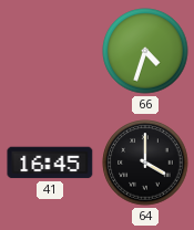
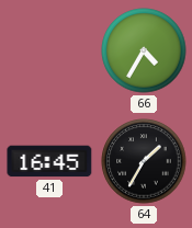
66: 4:33 -> 4:35
64: 4:00 -> 1:35
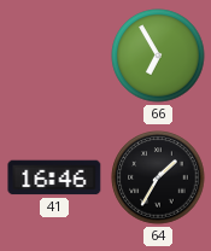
66: 4:35 -> 6:55
41: 16:45 -> 16:46
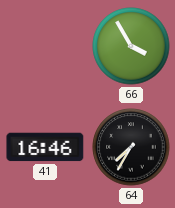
66: 6:55 -> 3:55
64: 1:35 -> 7:35
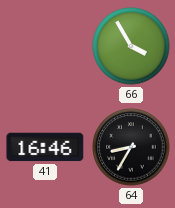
64: 7:35 -> 8:35
